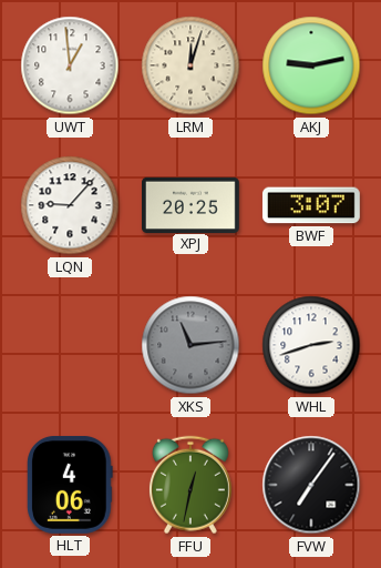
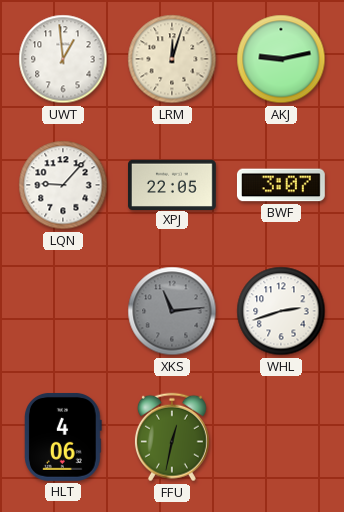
XPJ: 20:25 -> 22:05
FVW: 7:06 -> none
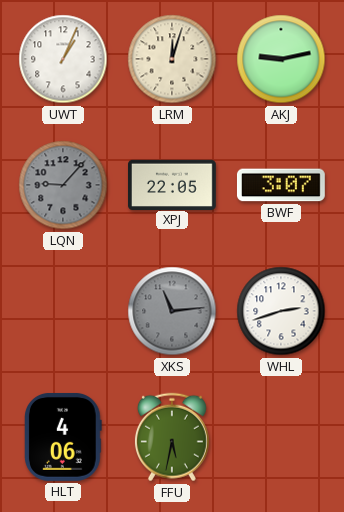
UWT: 12:59 -> 1:04
LQN dial: white -> grey
FFU: 12:32 -> 5:32
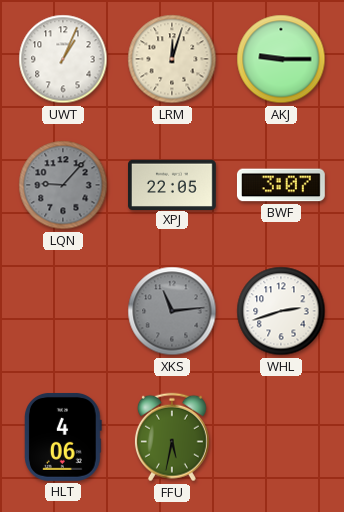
AKJ: 9:13 -> 9:15
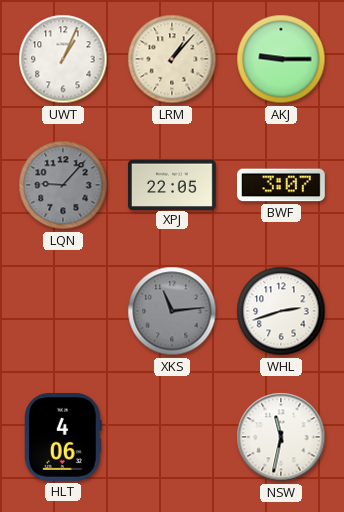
LRM: 12:03 -> 1:07
FFU: 5:32 -> none
NSW: none -> 11:32
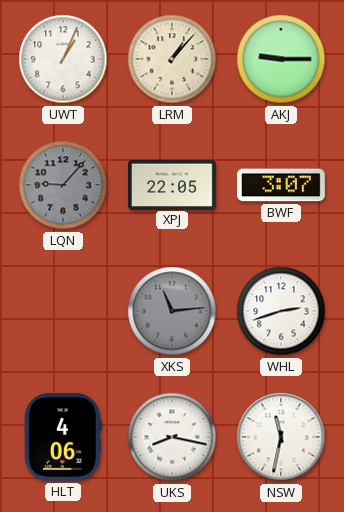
UKS: none -> 8:17
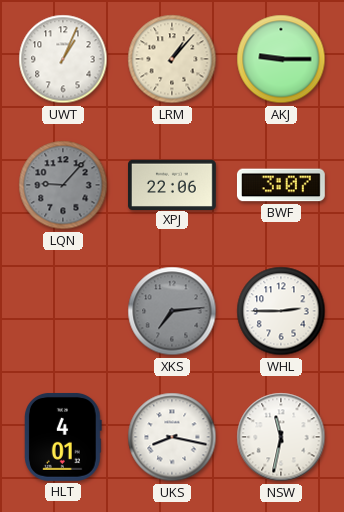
XPJ: 22:05 -> 22:06
XKS: 11:14 -> 7:14
WHL: 2:42 -> 2:45
HLT: 4:06 -> 4:01
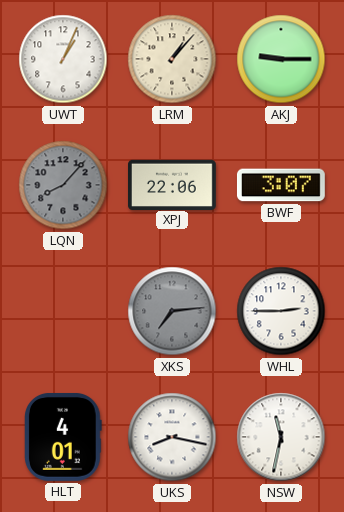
LQN: 9:07 -> 8:07
